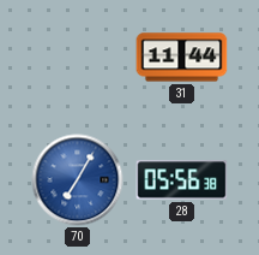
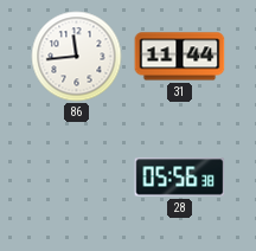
86: none -> 11:44
70: 7:05 -> none
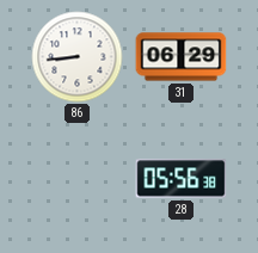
86: 11:44 -> 8:44
31: 11:44 -> 06:29
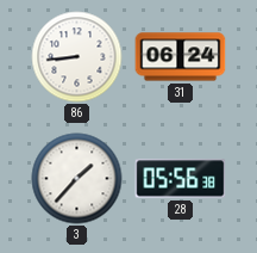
31: 06:29 -> 06:24
3: none -> 1:37
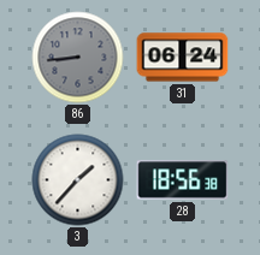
86 dial: white -> grey
28: 05:56 -> 18:56
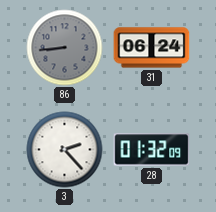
3: 1:37 -> 2:23
28: 18:56 -> 01:32
